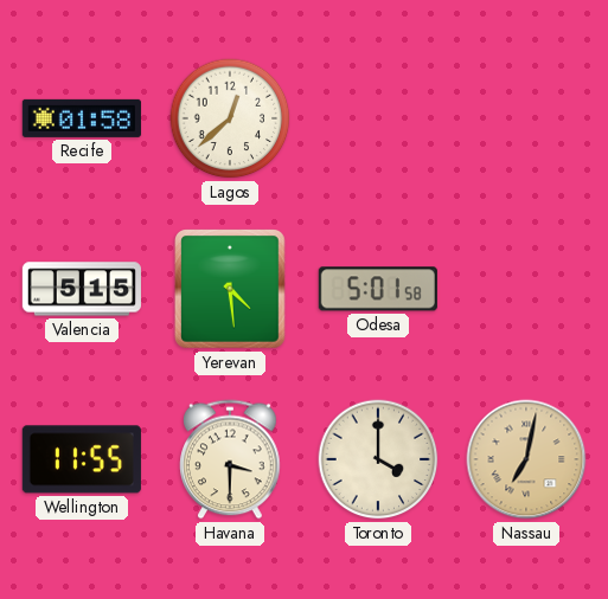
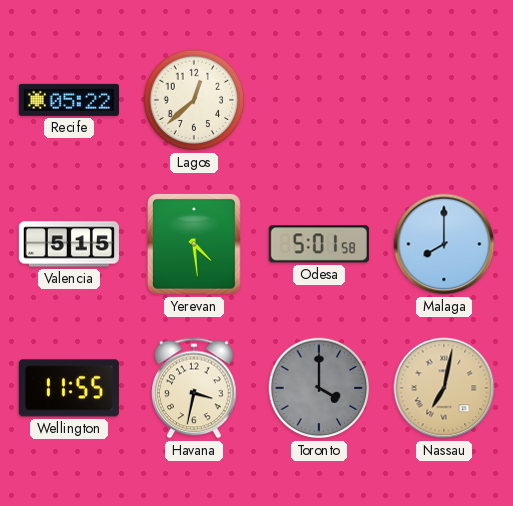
Recife: 01:58 -> 05:22
Malaga: none -> 8:00
Havana: 3:30 -> 3:32
Toronto dial: cream -> grey
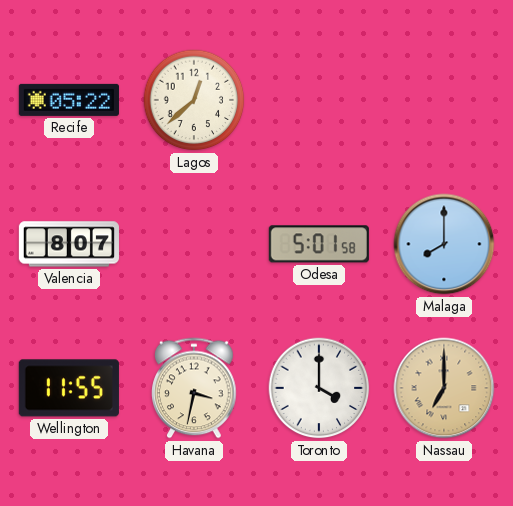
Valencia: 5:15 -> 8:07
Yerevan: 4:29 -> none
Toronto dial: grey -> white
Nassau: 7:02 -> 7:00
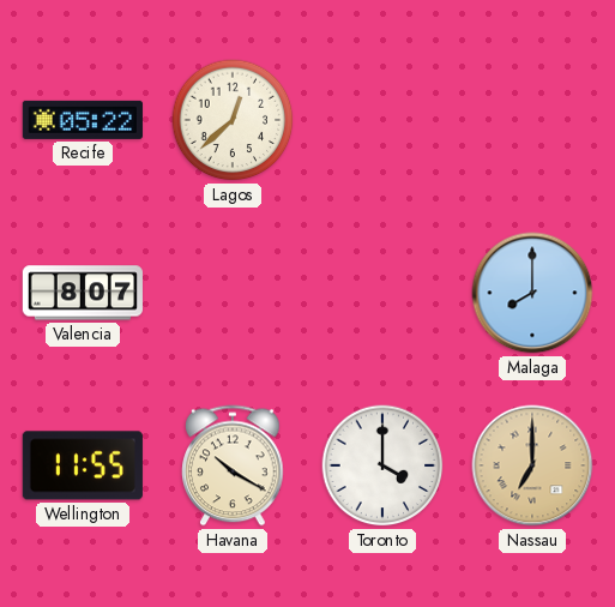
Odesa: 5:01 -> none
Havana: 3:32 -> 10:20
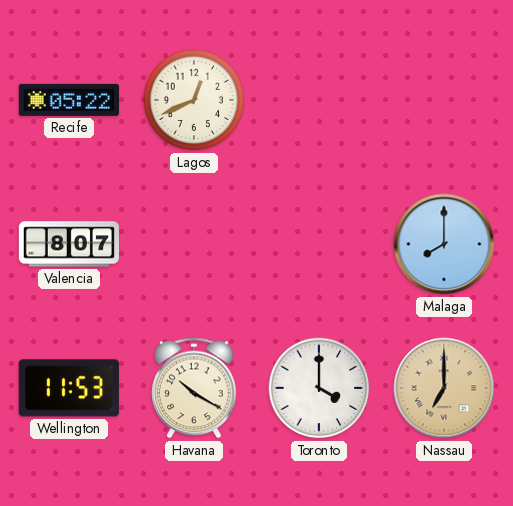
Lagos: 12:38 -> 12:41
Wellington: 11:55 -> 11:53
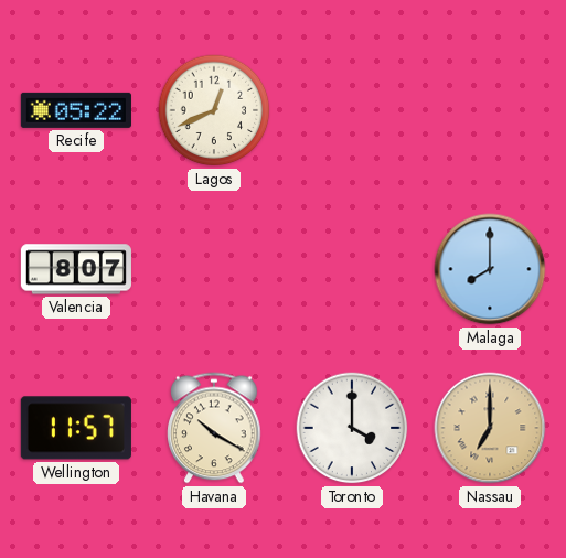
Wellington: 11:53 -> 11:57
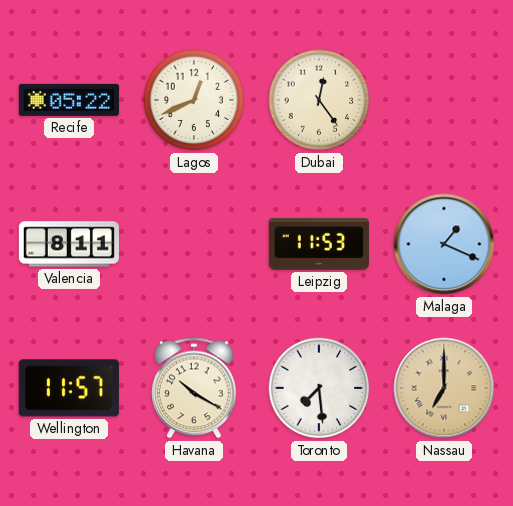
Dubai: none -> 12:24
Valencia: 8:07 -> 8:11
Leipzig: none -> 11:53
Malaga: 8:00 -> 1:19
Toronto: 4:00 -> 7:29
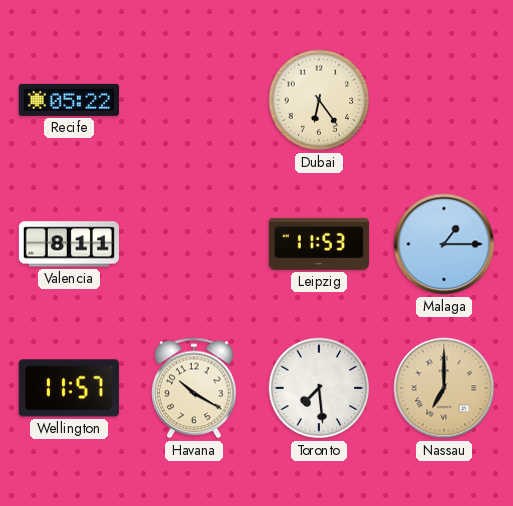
Lagos: 12:41 -> none
Dubai: 12:24 -> 6:24
Malaga: 1:19 -> 1:15
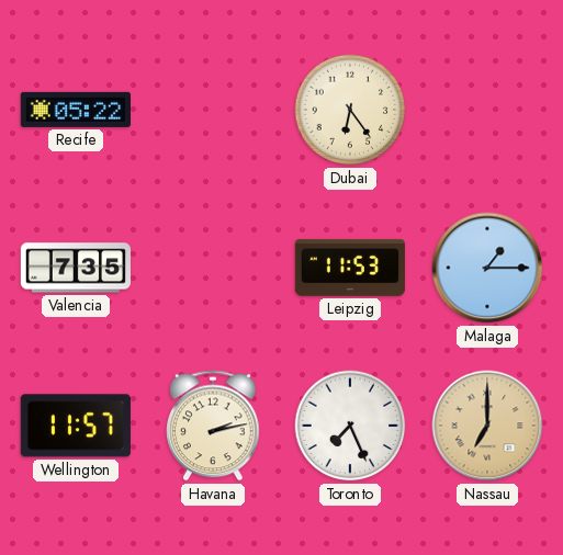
Valencia: 8:11 -> 7:35
Havana: 10:20 -> 2:13
Toronto: 7:29 -> 7:26
